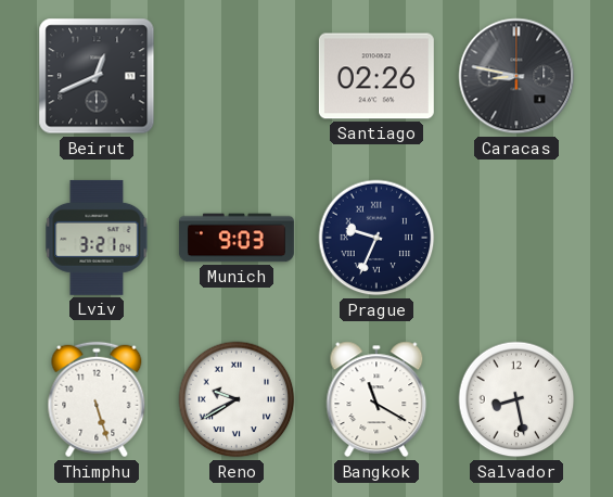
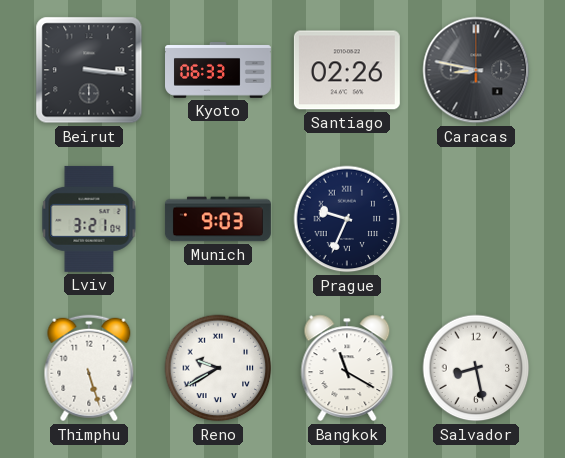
Beirut: 12:41 -> 3:16
Kyoto: none -> 06:33
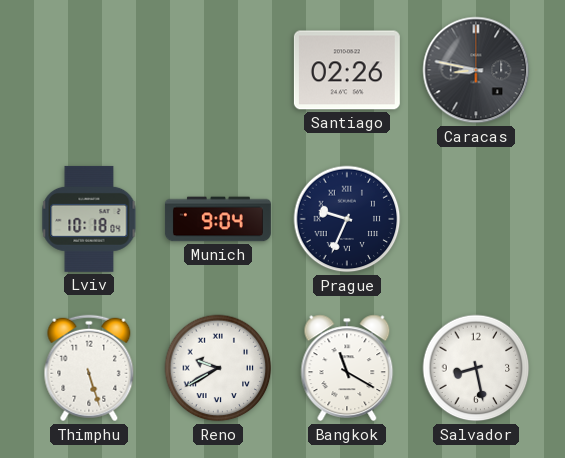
Beirut: 3:16 -> none
Kyoto: 06:33 -> none
Lviv: 3:21 -> 10:18
Munich: 9:03 -> 9:04
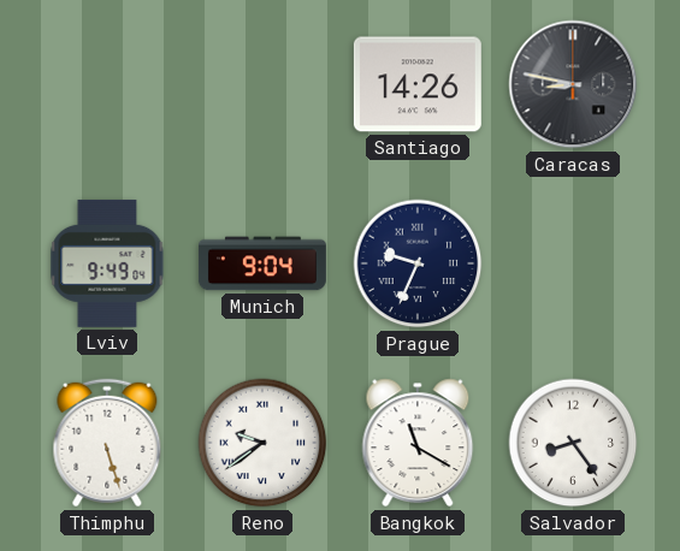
Santiago: 02:26 -> 14:26
Lviv: 10:18 -> 9:49
Reno: 9:40 -> 9:39
Salvador: 8:28 -> 8:24
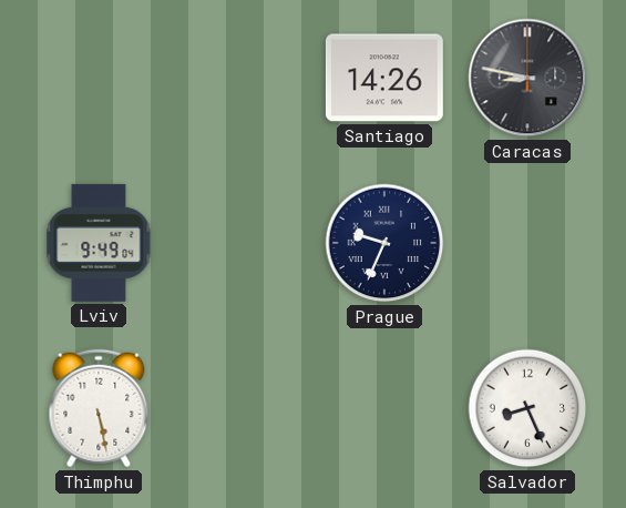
Munich: 9:04 -> none
Thimphu: 5:27 -> 5:28
Reno: 9:39 -> none
Bangkok: 11:20 -> none
Salvador: 8:24 -> 8:26
